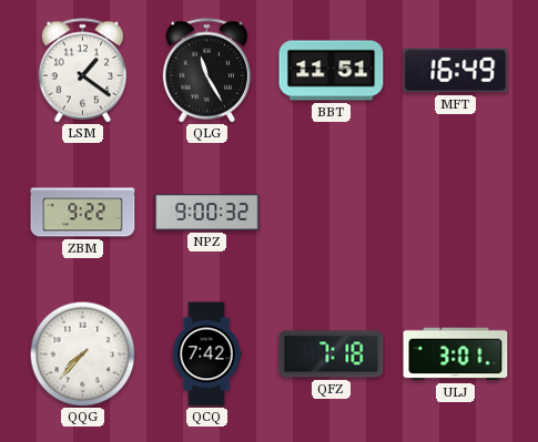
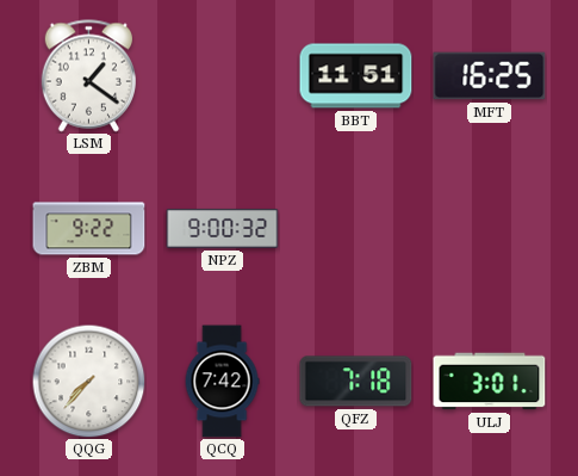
QLG: 11:25 -> none
MFT: 16:49 -> 16:25
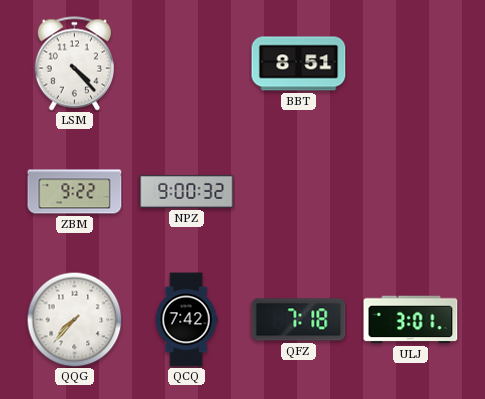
LSM: 1:21 -> 4:23
BBT: 11:51 -> 8:51
MFT: 16:25 -> none
